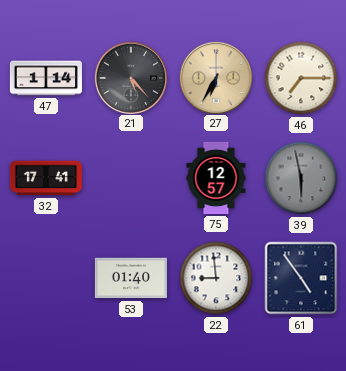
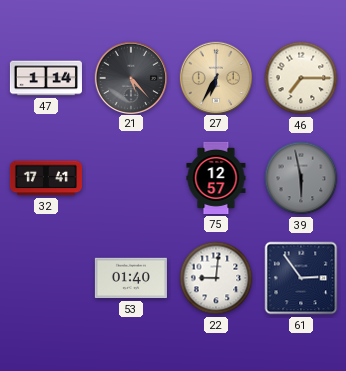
22: 8:59 -> 9:01
61: 4:54 -> 2:54
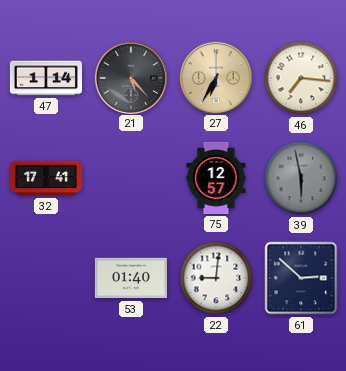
46: 7:15 -> 7:16
61: 2:54 -> 2:52
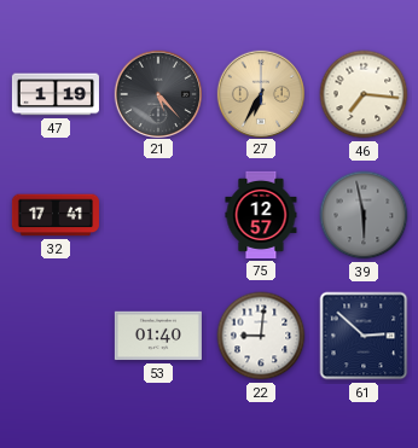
47: 1:14 -> 1:19
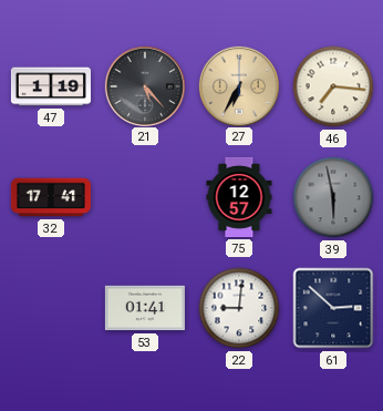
53: 01:40 -> 01:41
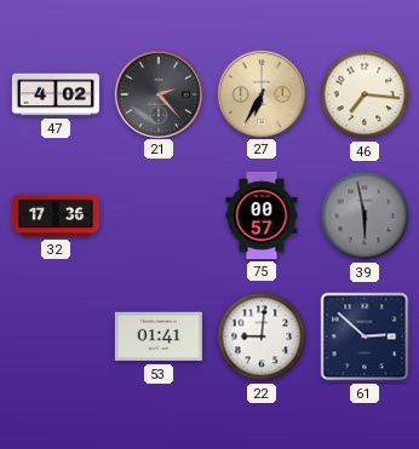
47: 1:19 -> 4:02
21: 5:23 -> 2:23
32: 17:41 -> 17:36
75: 12:57 -> 00:57
